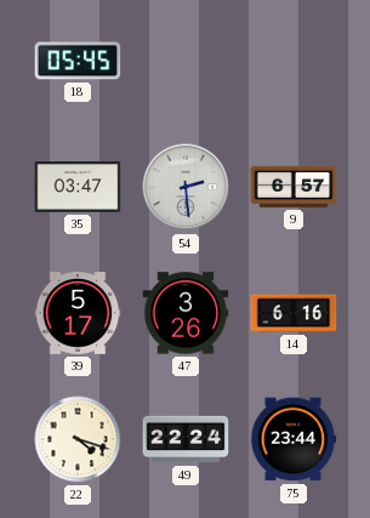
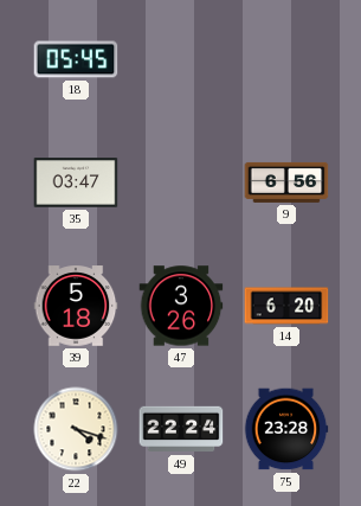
54: 2:29 -> none
9: 6:57 -> 6:56
39: 5:17 -> 5:18
14: 6:16 -> 6:20
75: 23:44 -> 23:28
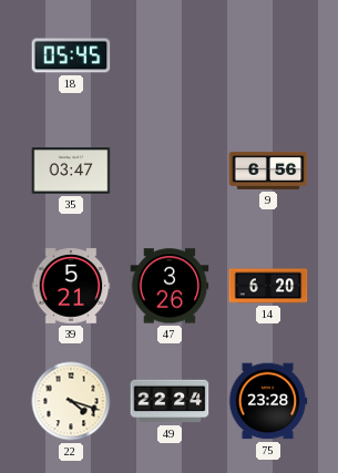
39: 5:18 -> 5:21
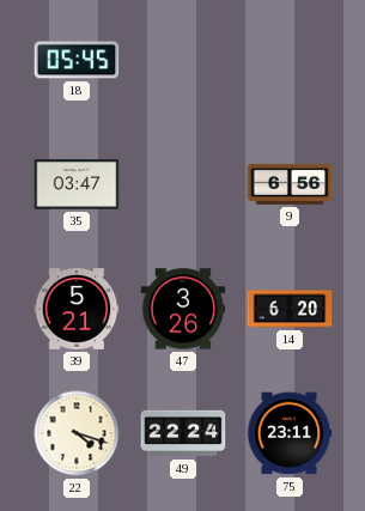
75: 23:28 -> 23:11
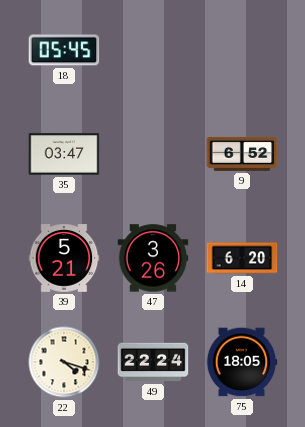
9: 6:56 -> 6:52
75: 23:11 -> 18:05
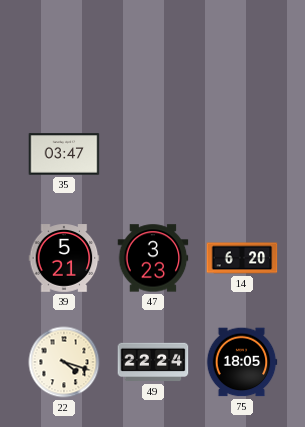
18: 05:45 -> none
9: 6:52 -> none
47: 3:26 -> 3:23
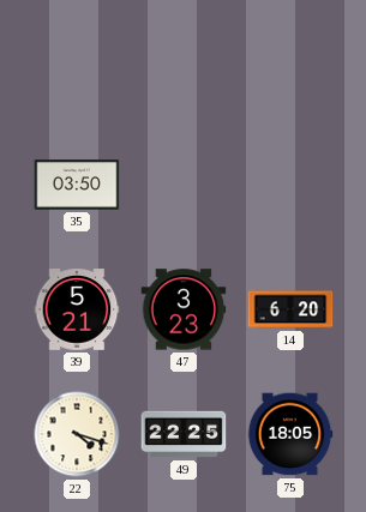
35: 03:47 -> 03:50
49: 22:24 -> 22:25
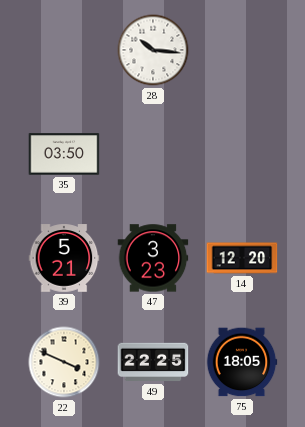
28: none -> 10:16
14: 6:20 -> 12:20
22: 4:18 -> 3:49
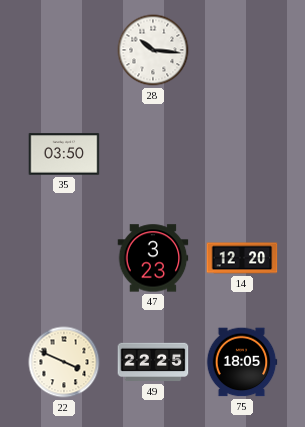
39: 5:21 -> none
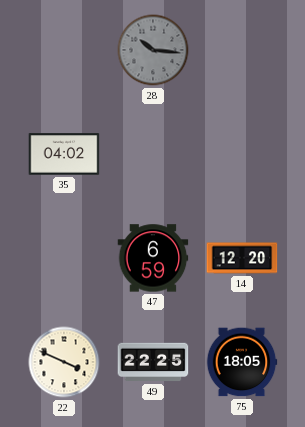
28 dial: white -> grey
35: 03:50 -> 04:02
47: 3:23 -> 6:59
